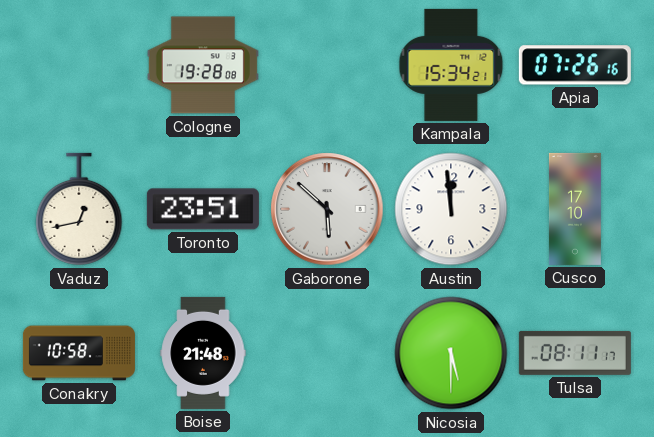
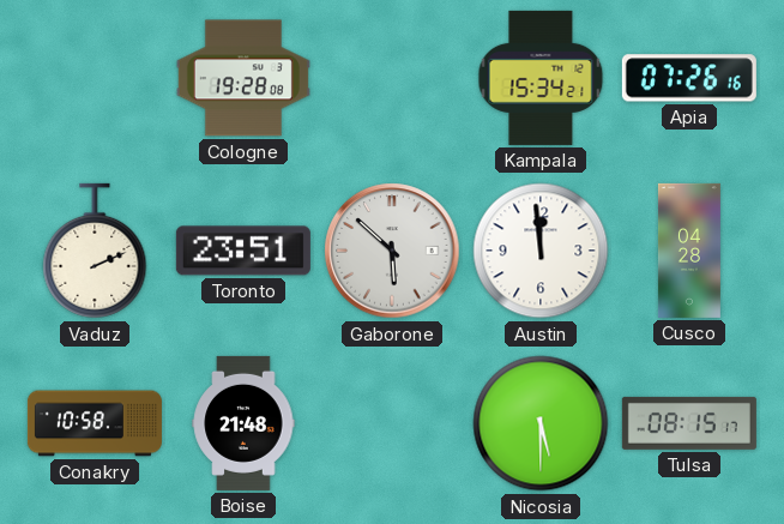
Vaduz: 12:43 -> 2:11
Cusco: 17:10 -> 04:28
Tulsa: 08:11 -> 08:15
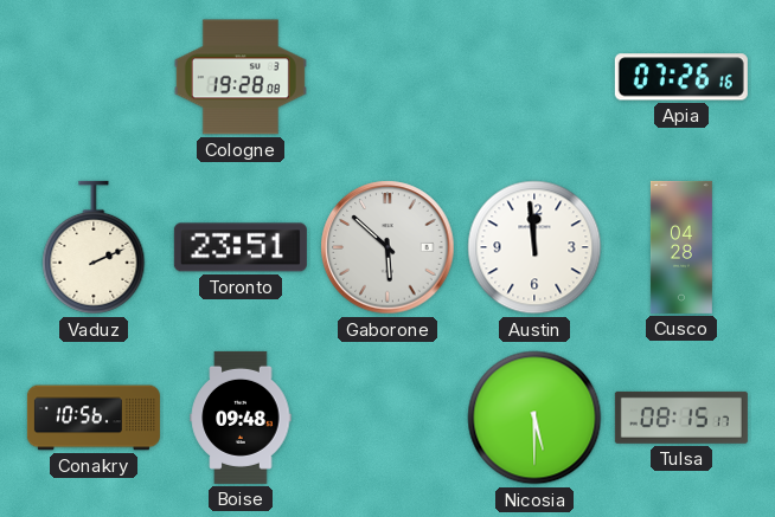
Kampala: 15:34 -> none
Conakry: 10:58 -> 10:56
Boise: 21:48 -> 09:48
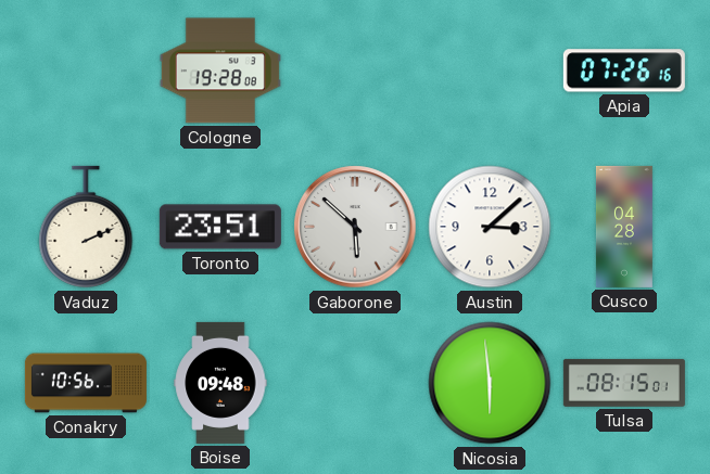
Austin: 11:59 -> 3:08
Nicosia: 5:30 -> 5:59
Tulsa: 08:15:17 -> 08:15:01
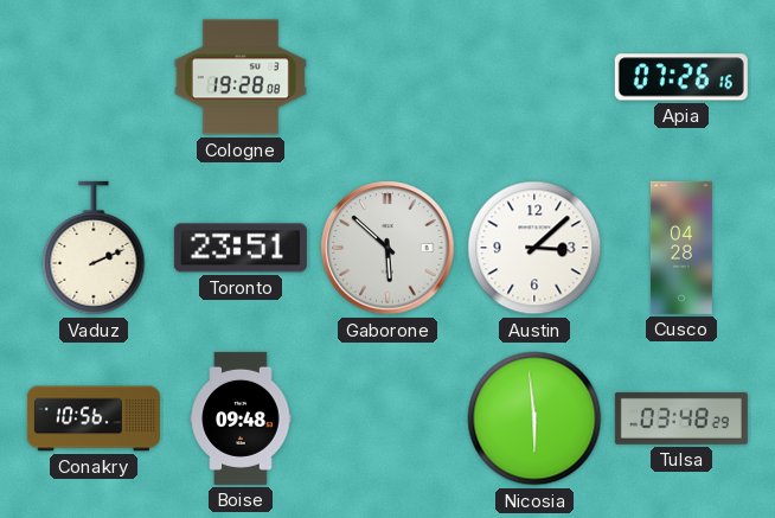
Tulsa: 08:15 -> 03:48
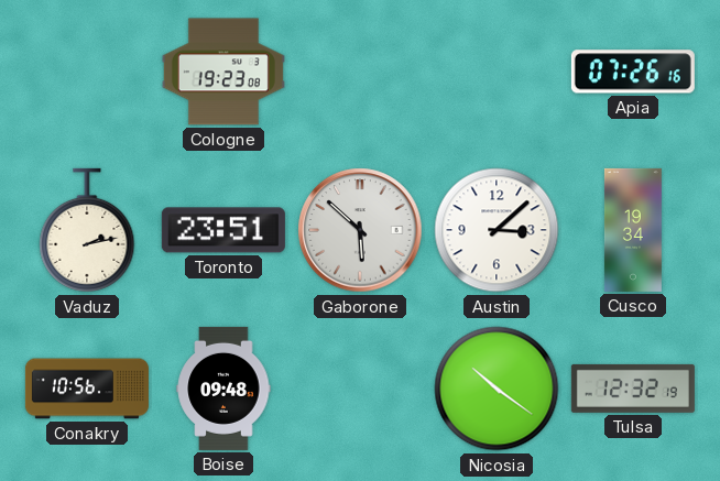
Cologne: 19:28 -> 19:23
Vaduz: 2:11 -> 2:13
Cusco: 04:28 -> 19:34
Nicosia: 5:59 -> 10:21
Tulsa: 03:48 -> 12:32
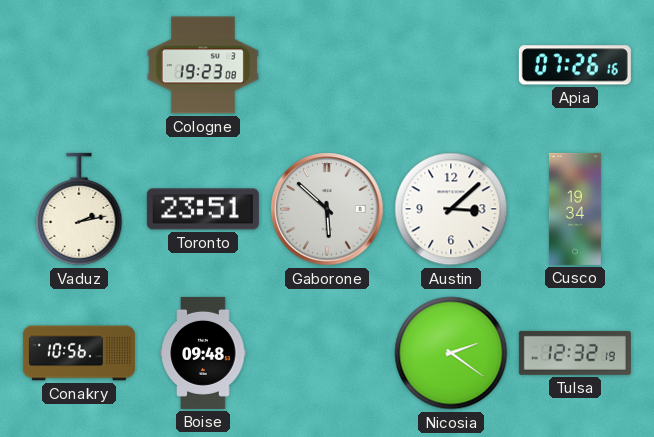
Nicosia: 10:21 -> 2:21
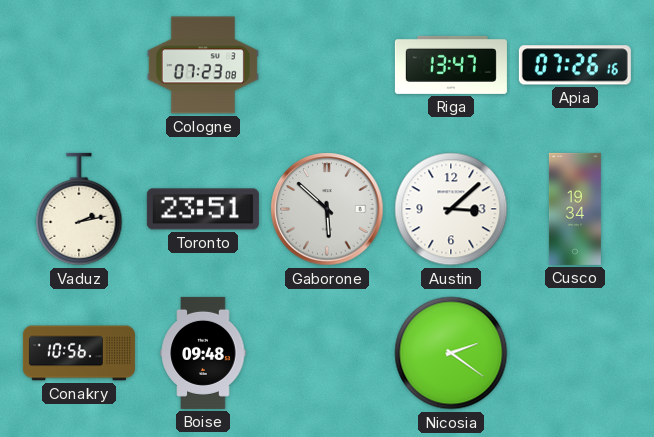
Cologne: 19:23 -> 07:23
Riga: none -> 13:47
Tulsa: 12:32 -> none
